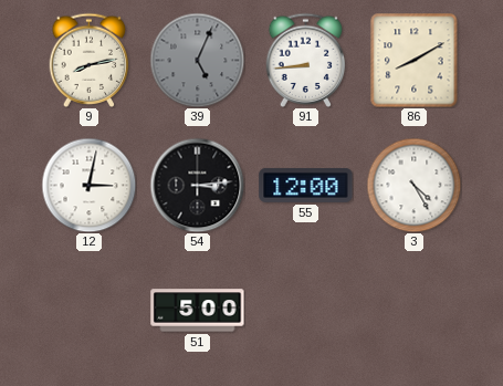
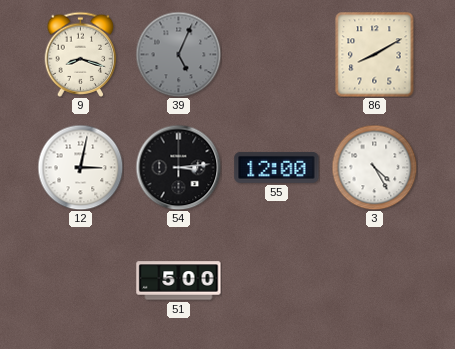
9: 8:13 -> 8:18
91: 8:44 -> none
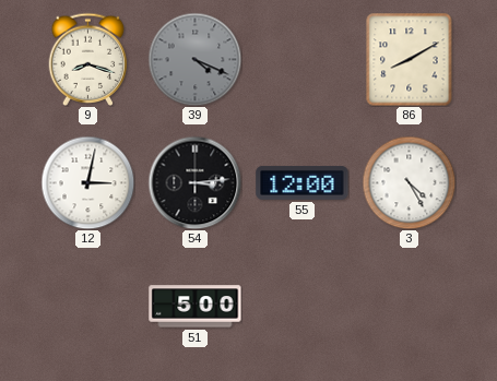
39: 5:04 -> 4:19
